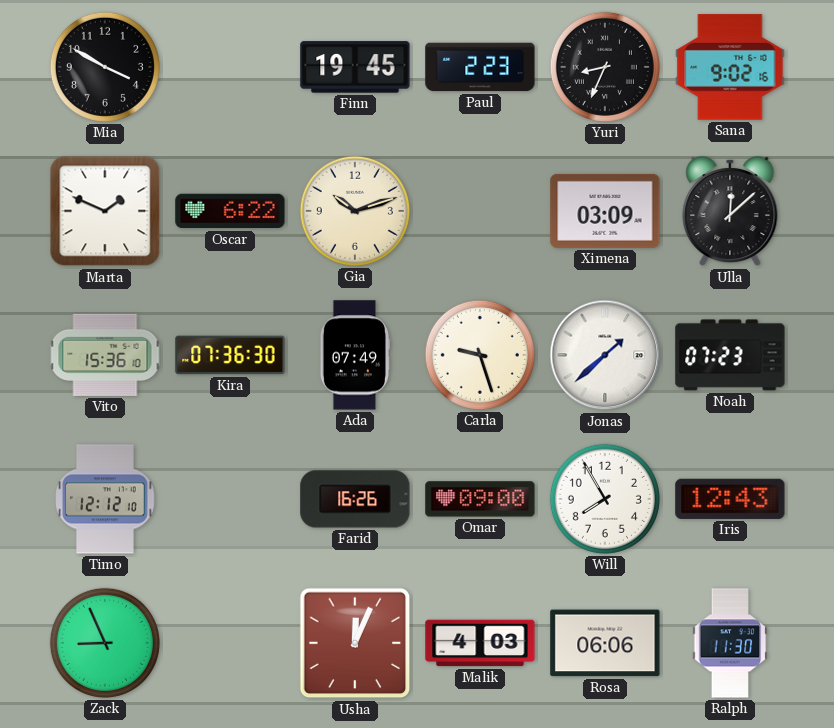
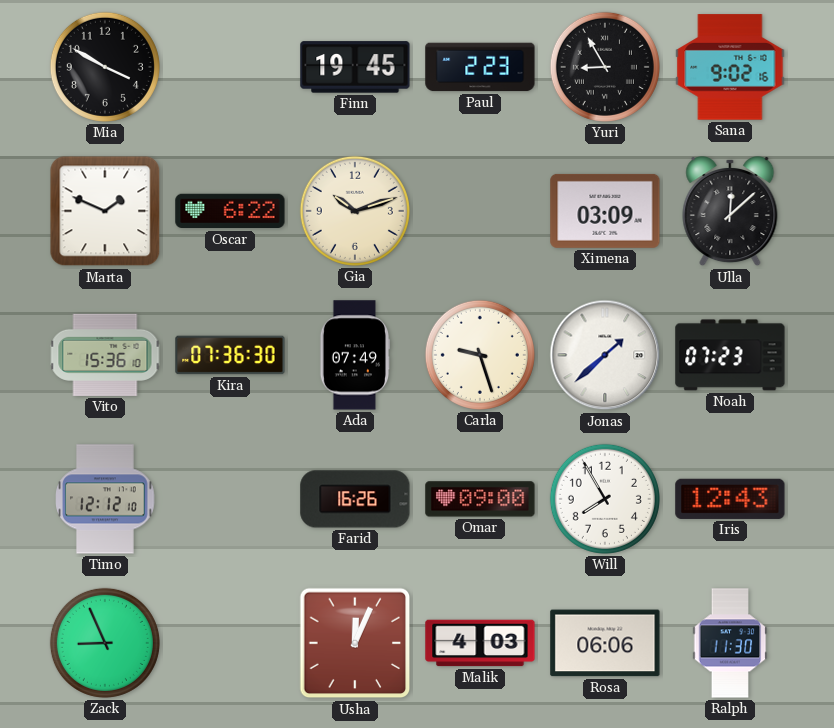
Yuri: 8:34 -> 8:55
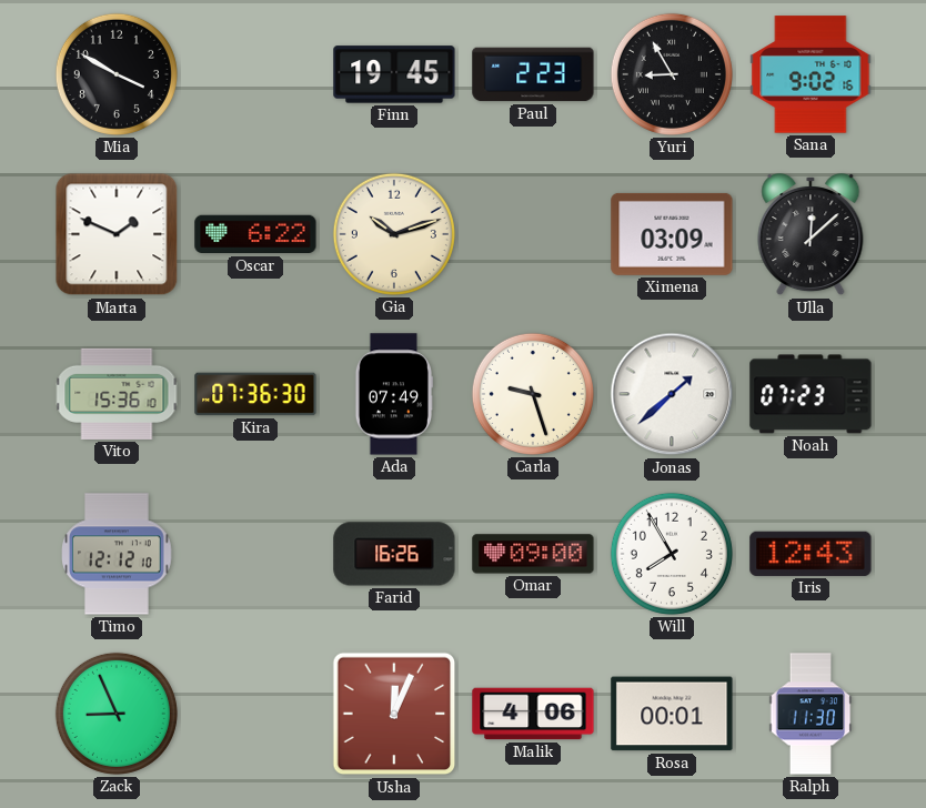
Malik: 4:03 -> 4:06
Rosa: 06:06 -> 00:01
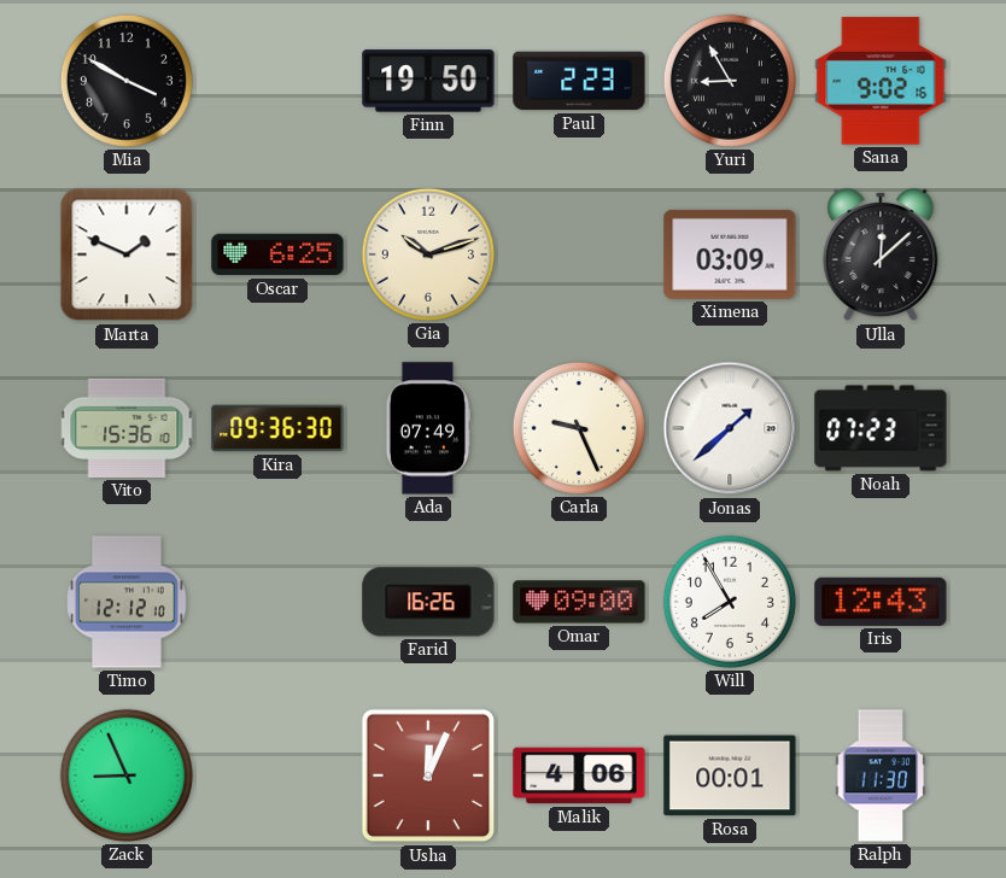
Finn: 19:45 -> 19:50
Oscar: 6:22 -> 6:25
Kira: 07:36 -> 09:36
Carla: 9:27 -> 9:26
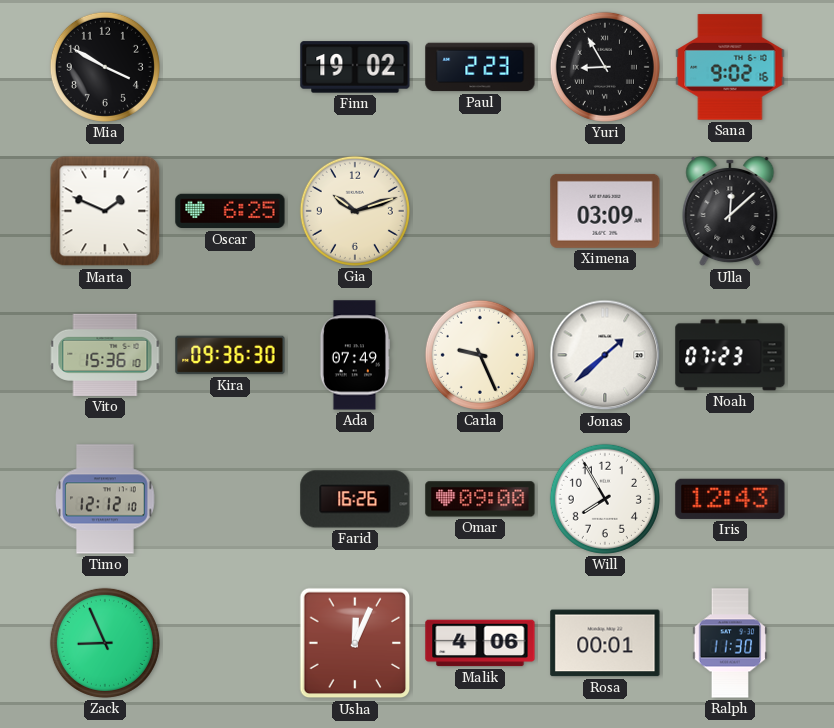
Finn: 19:50 -> 19:02
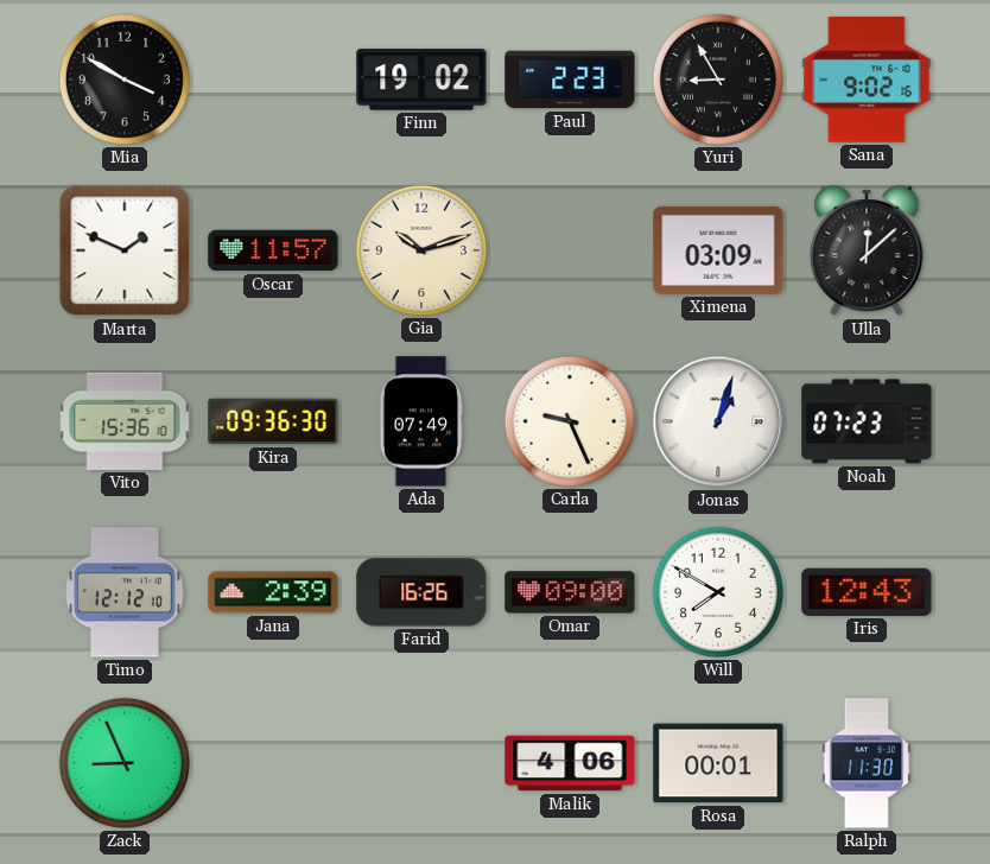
Oscar: 6:25 -> 11:57
Jonas: 1:38 -> 1:03
Jana: none -> 2:39
Will: 7:55 -> 7:50
Usha: 12:04 -> none
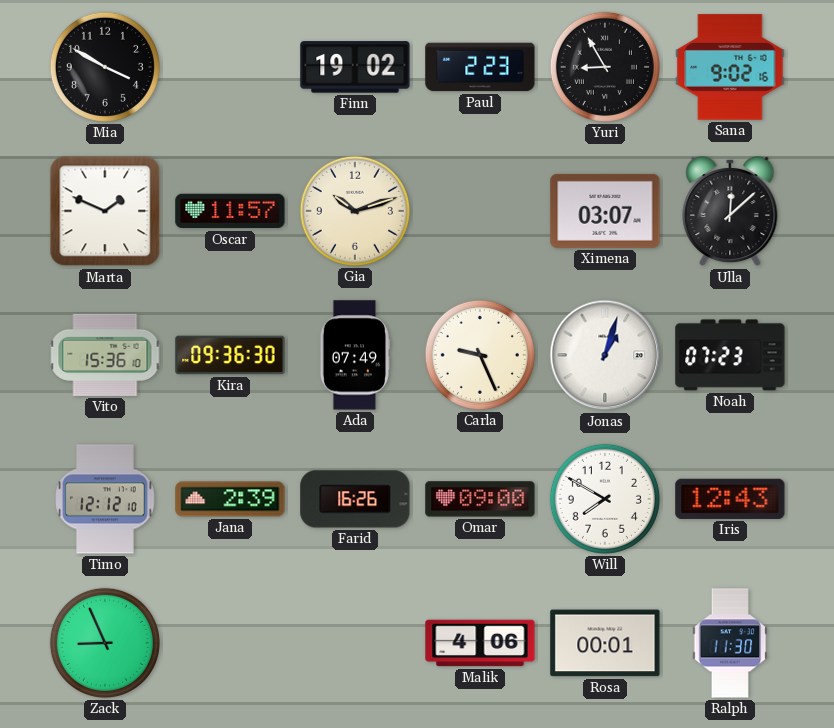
Ximena: 03:09 -> 03:07
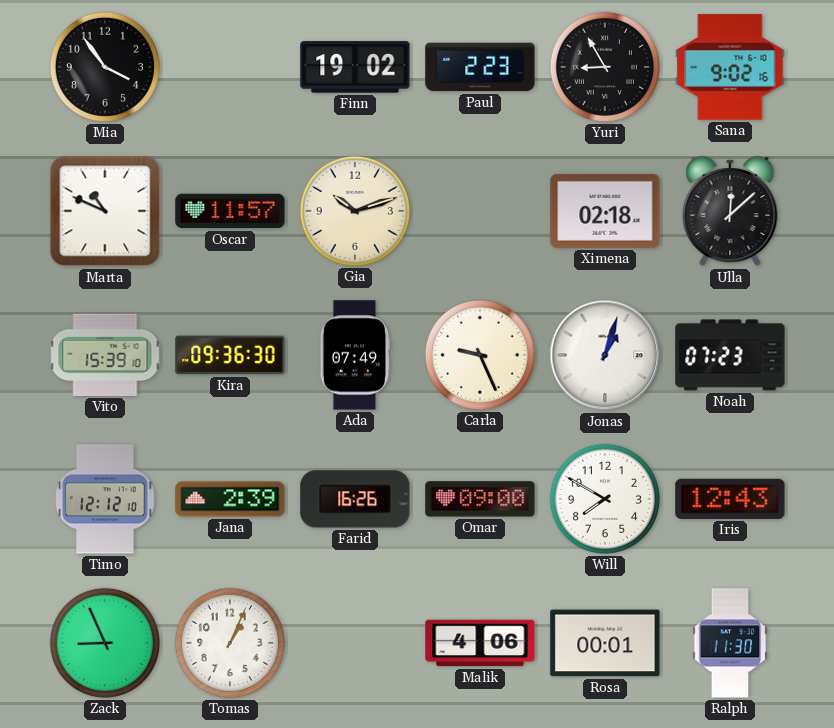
Mia: 3:50 -> 3:54
Marta: 1:49 -> 10:49
Ximena: 03:07 -> 02:18
Vito: 15:36 -> 15:39
Tomas: none -> 1:04
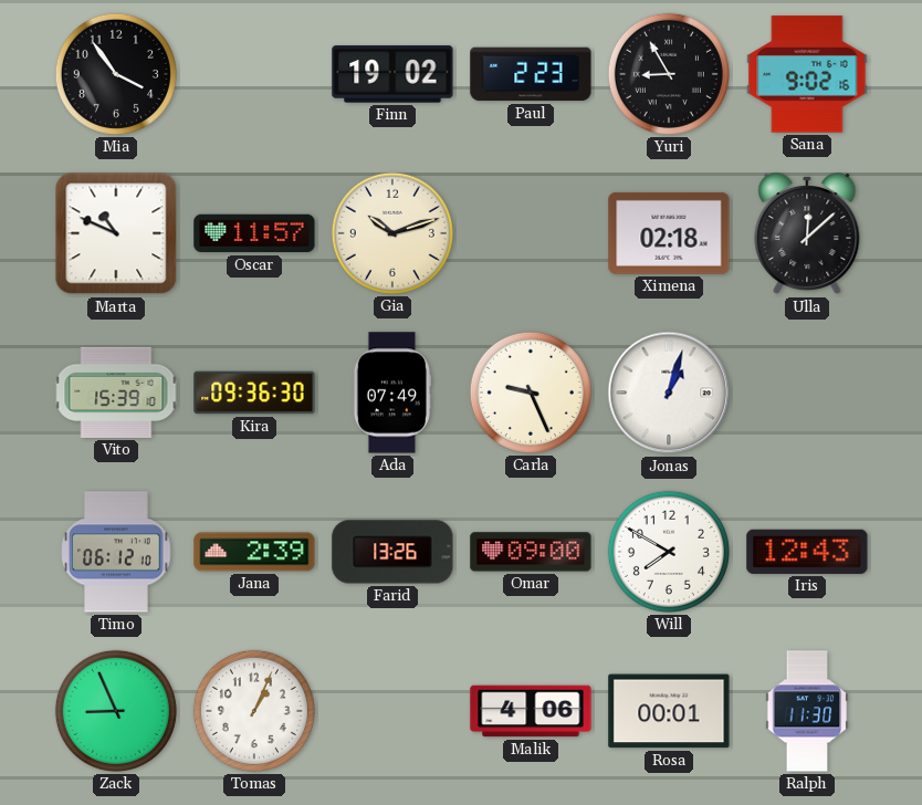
Noah: 07:23 -> none
Timo: 12:12 -> 06:12
Farid: 16:26 -> 13:26
